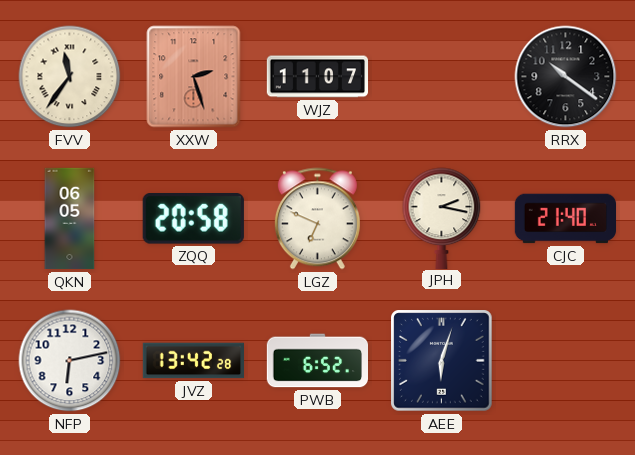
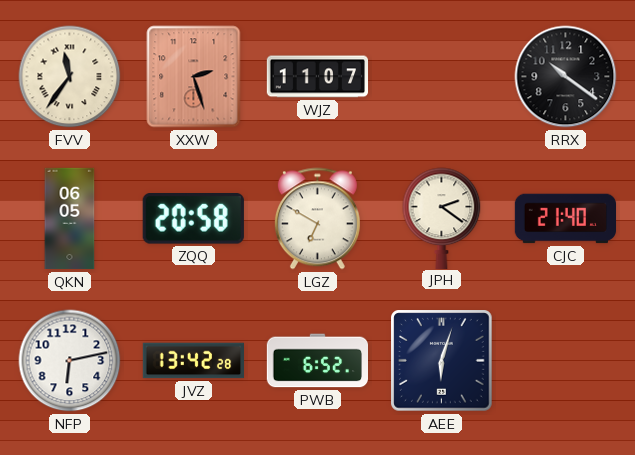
LGZ: 6:49 -> 6:50
JPH: 2:17 -> 2:21
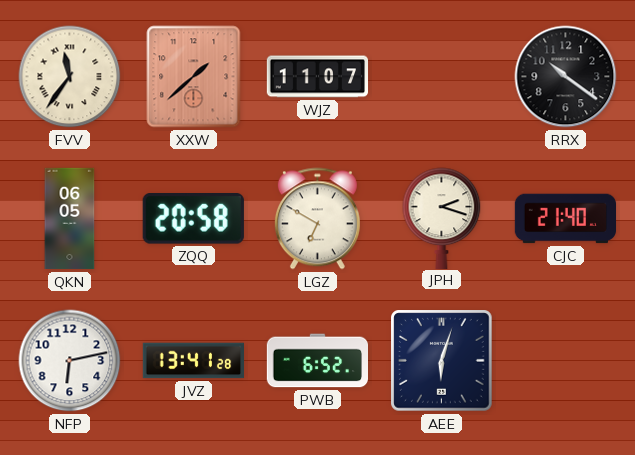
XXW: 2:27 -> 1:38
JPH: 2:21 -> 2:18
JVZ: 13:42 -> 13:41
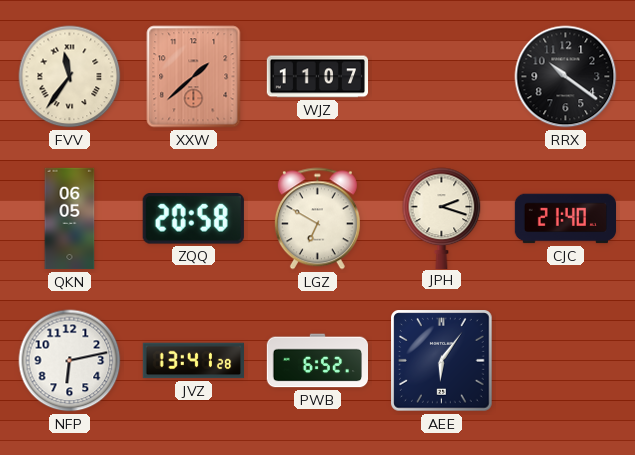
AEE: 6:03 -> 6:06
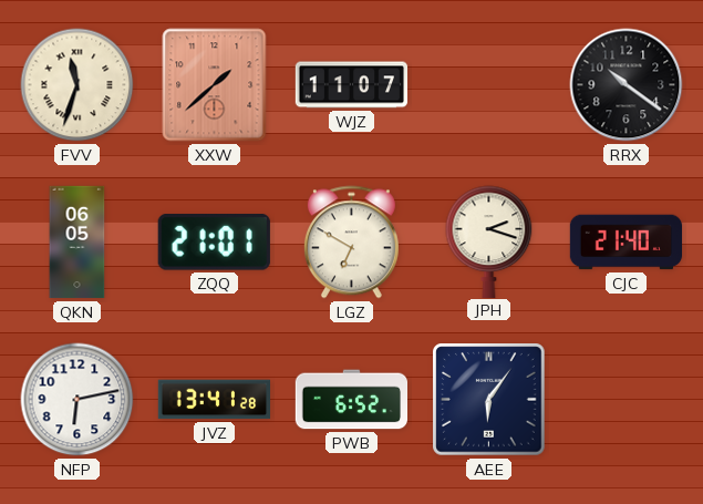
FVV: 11:36 -> 11:33
ZQQ: 20:58 -> 21:01
